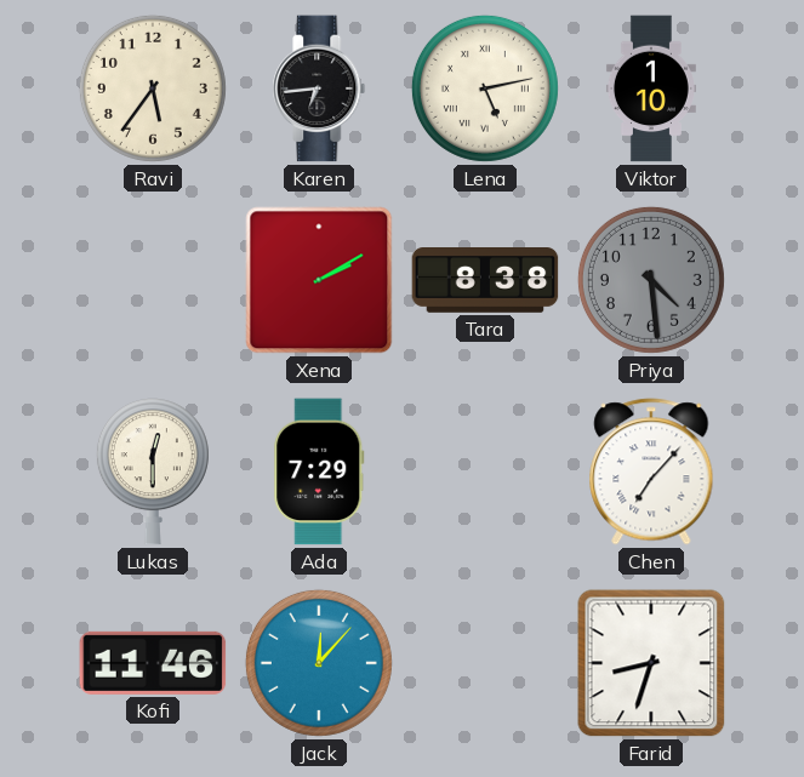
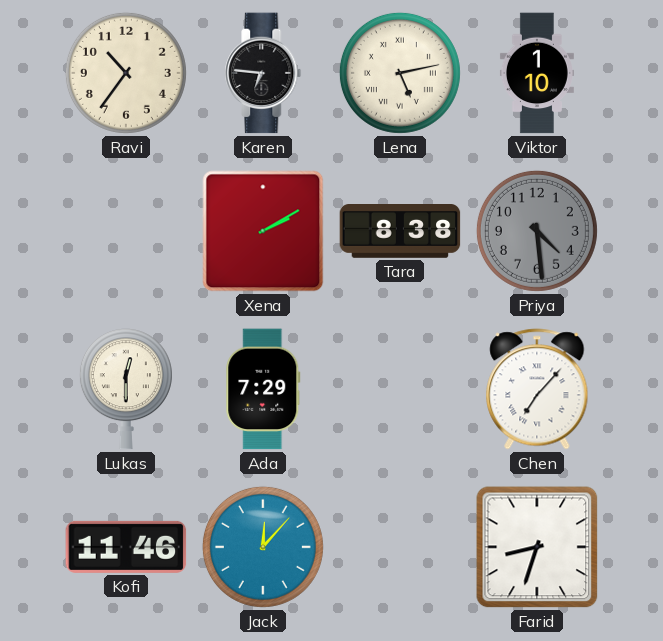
Ravi: 5:36 -> 10:36
Karen: 6:44 -> 6:46
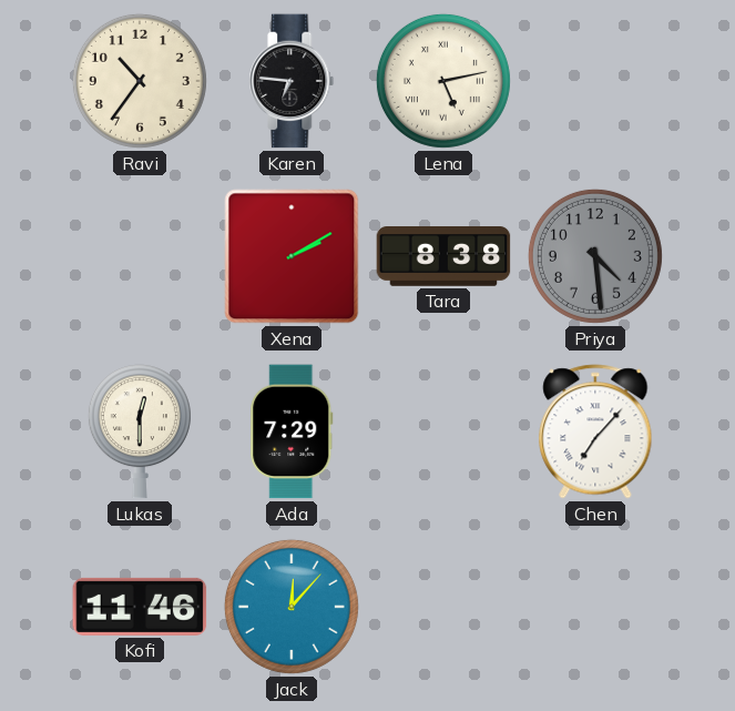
Viktor: 1:10 -> none
Farid: 8:33 -> none
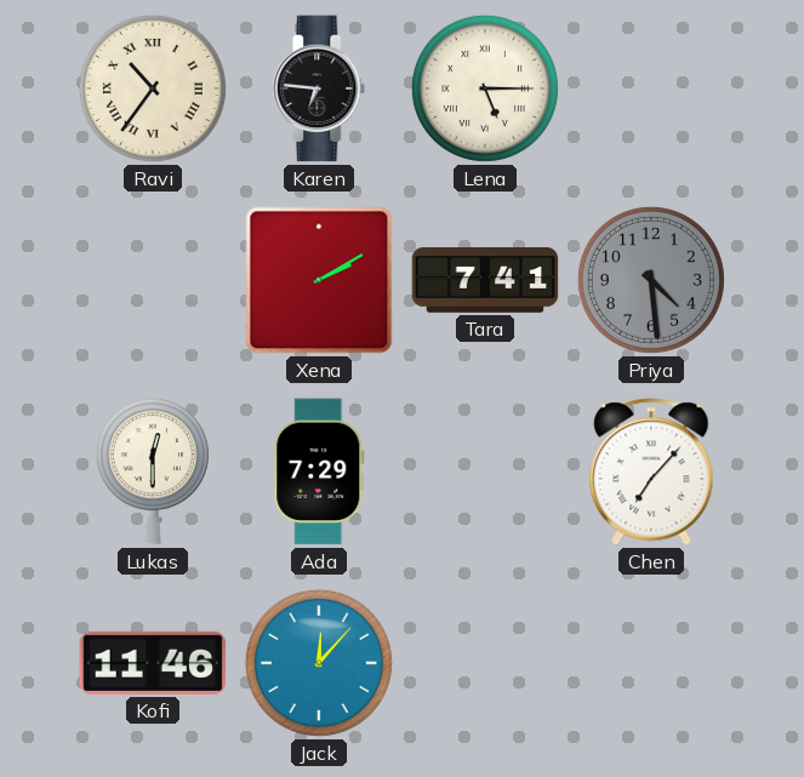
Ravi numerals: Arabic -> Roman
Lena: 5:13 -> 5:15
Tara: 8:38 -> 7:41
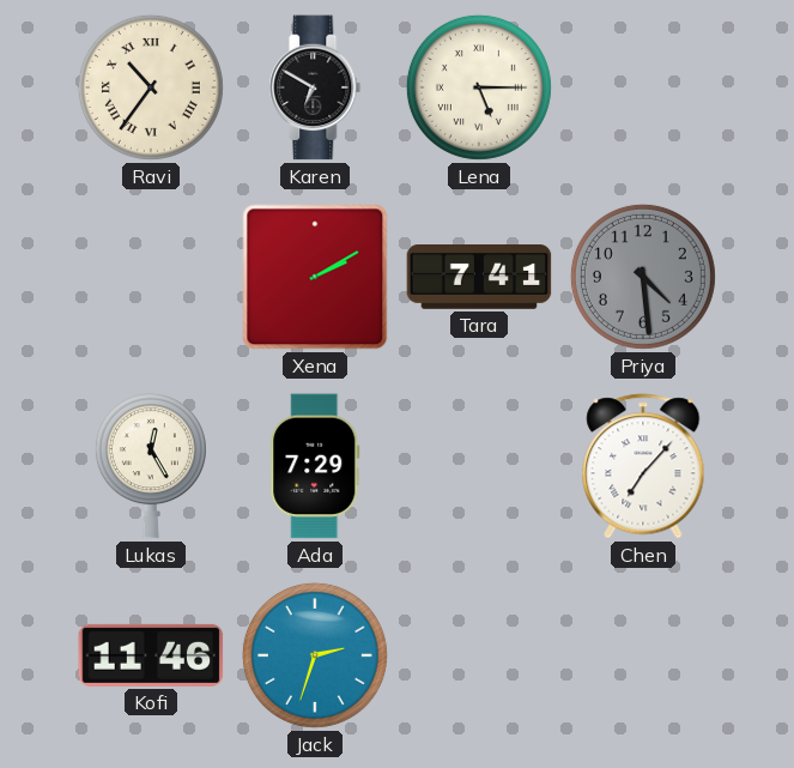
Karen: 6:46 -> 6:50
Lukas: 12:30 -> 12:25
Jack: 12:07 -> 2:33
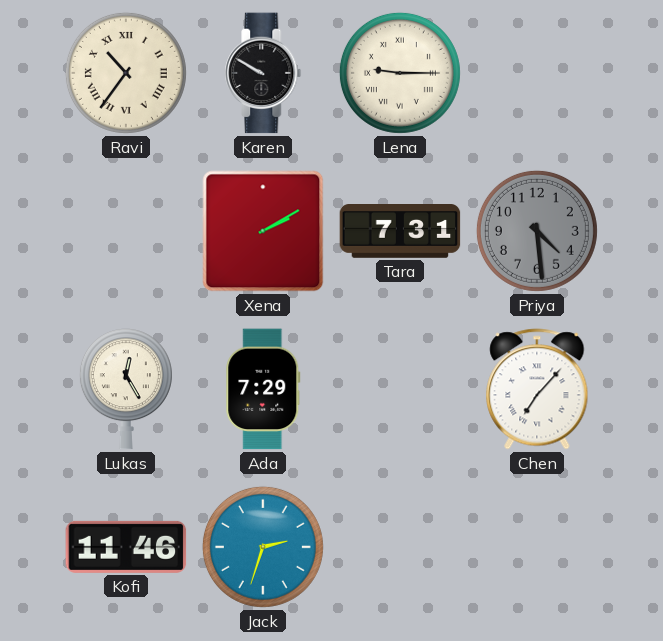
Karen: 6:50 -> 9:50
Lena: 5:15 -> 9:15
Tara: 7:41 -> 7:31
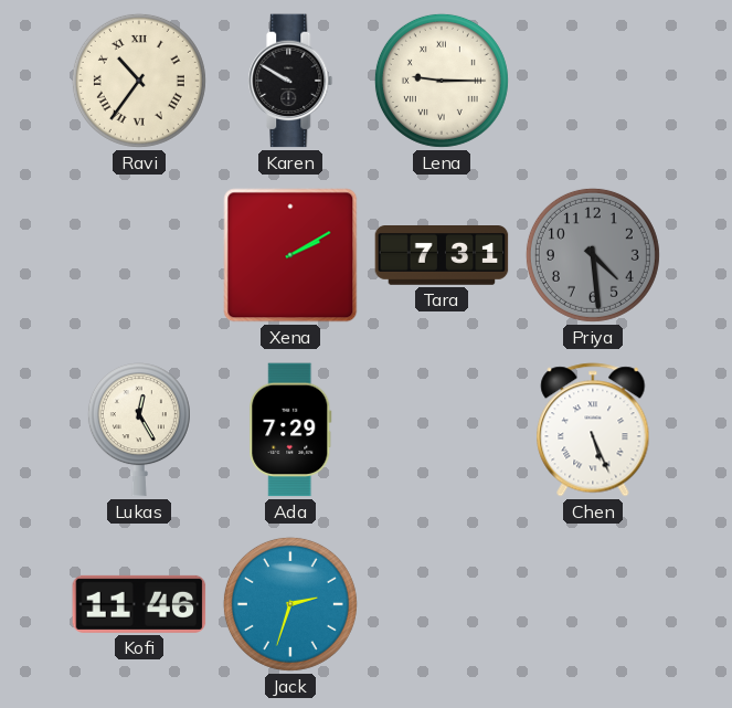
Chen: 7:07 -> 5:26
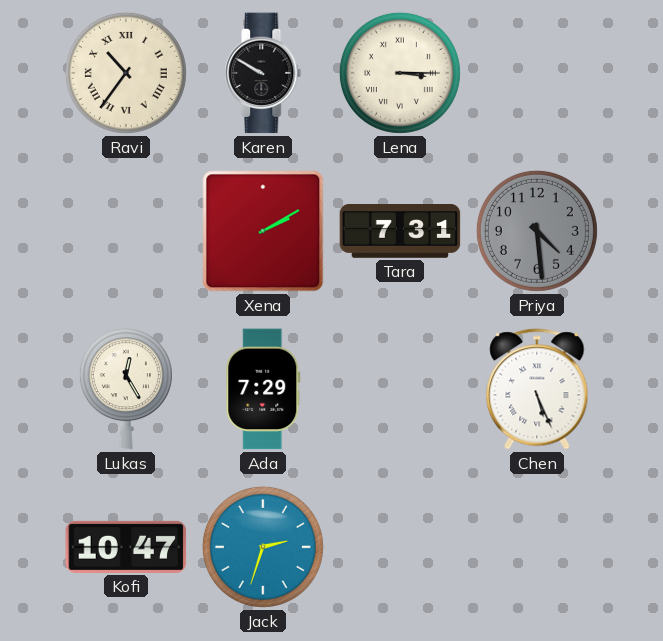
Lena: 9:15 -> 3:15
Kofi: 11:46 -> 10:47
